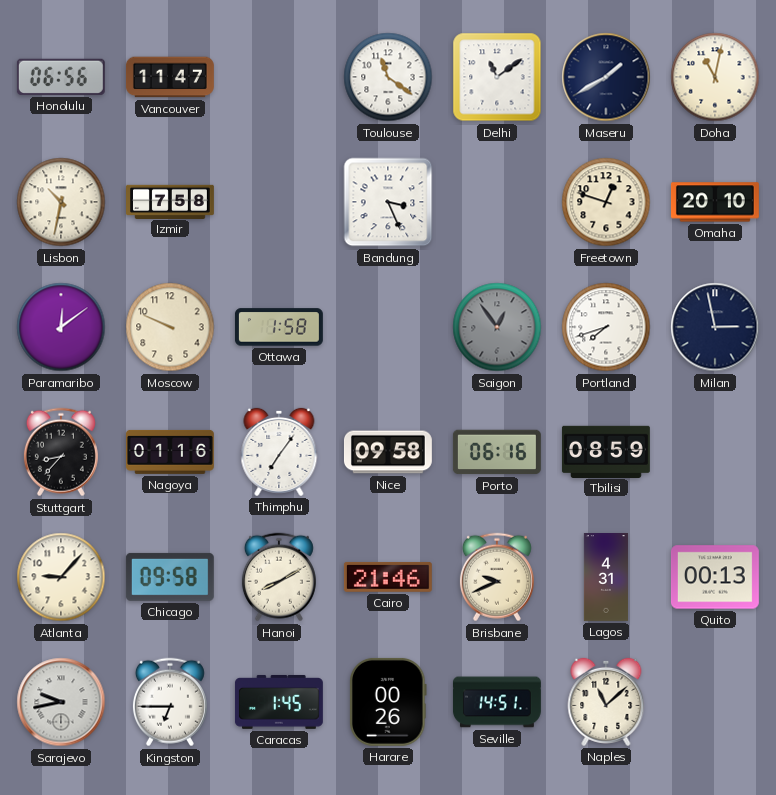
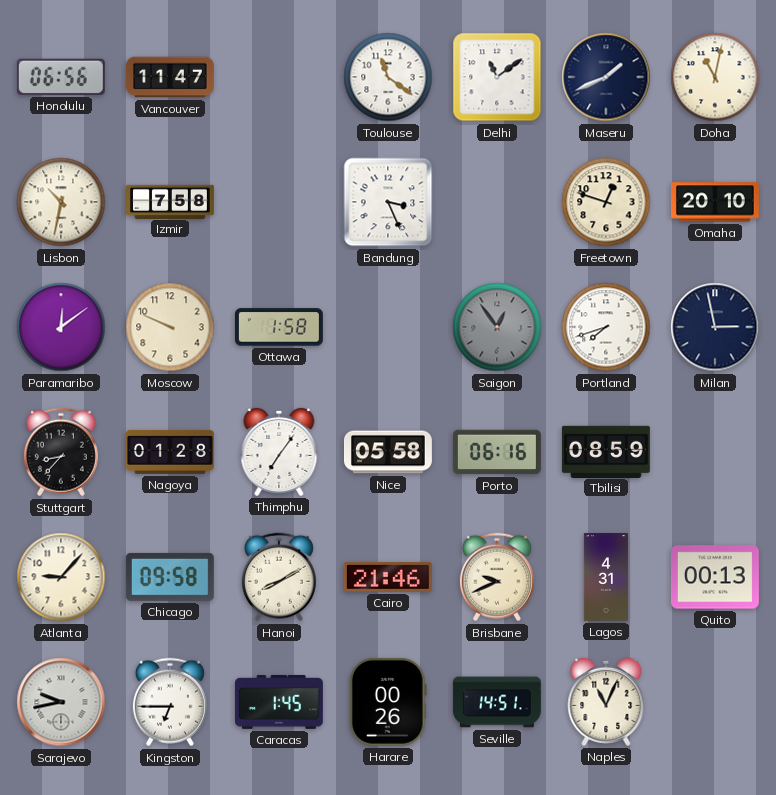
Maseru: 1:40 -> 1:41
Nagoya: 01:16 -> 01:28
Nice: 09:58 -> 05:58
Naples: 11:08 -> 11:04
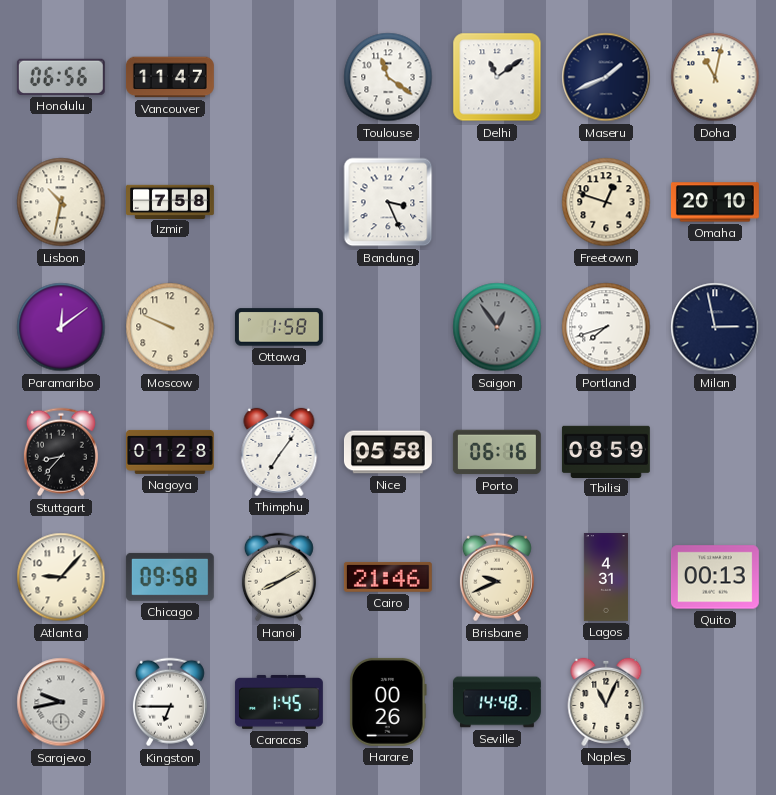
Seville: 14:51 -> 14:48
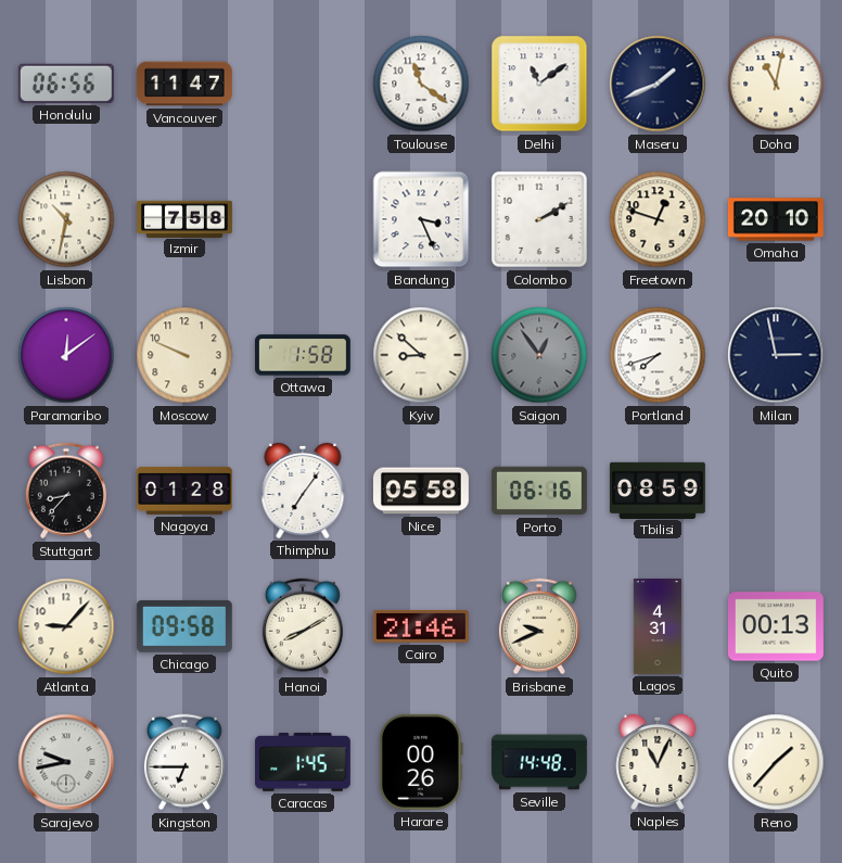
Colombo: none -> 2:10
Kyiv: none -> 8:52
Reno: none -> 1:37
